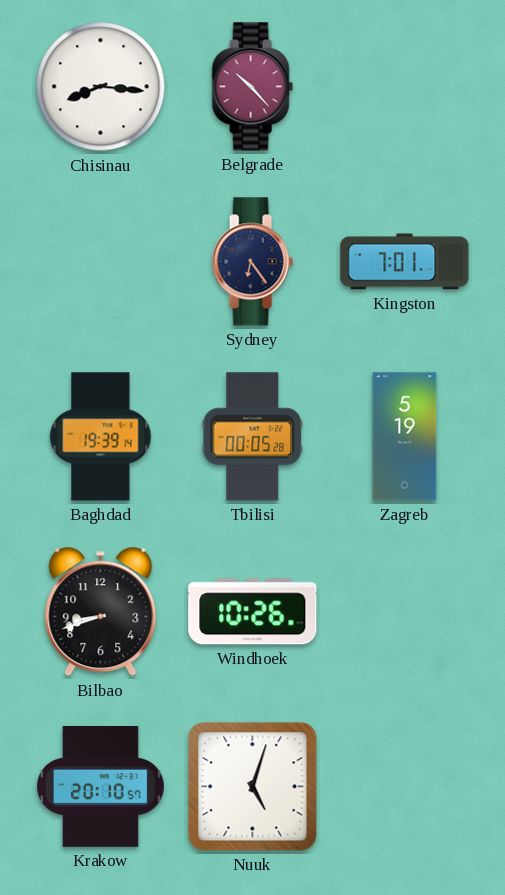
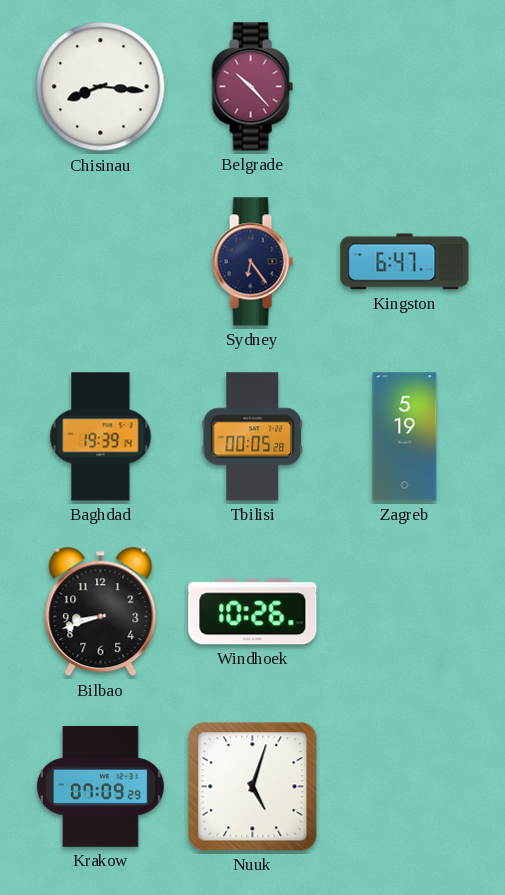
Kingston: 7:01 -> 6:47
Krakow: 20:10 -> 07:09
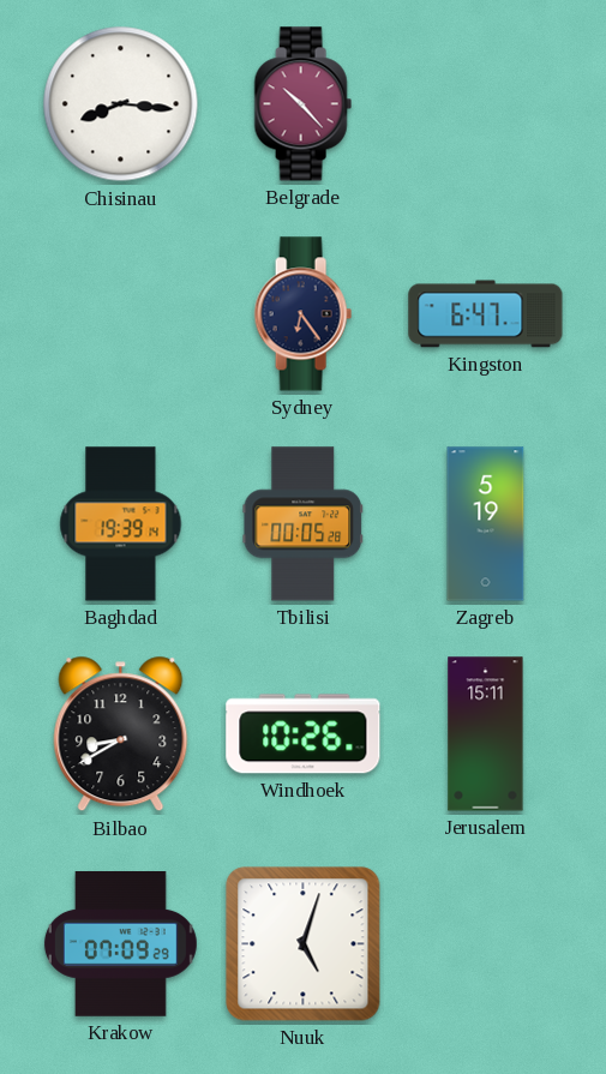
Bilbao: 8:42 -> 8:40
Jerusalem: none -> 15:11
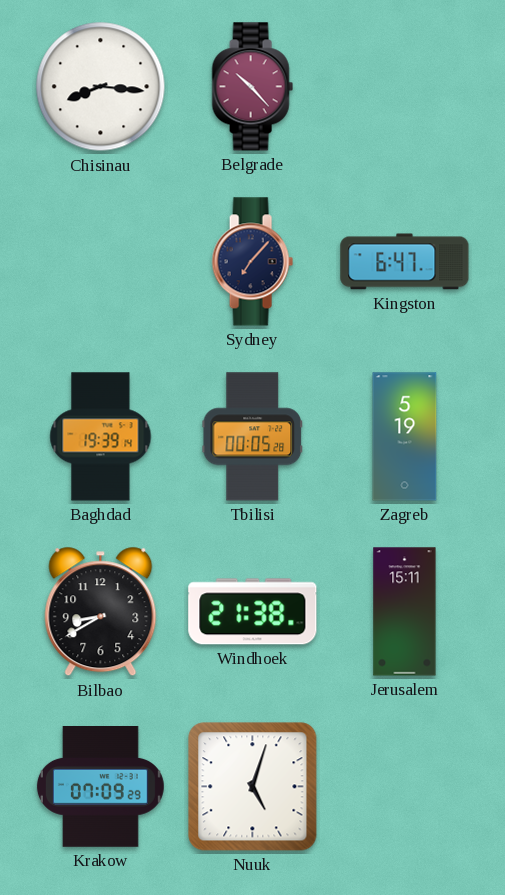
Sydney: 6:24 -> 7:07
Windhoek: 10:26 -> 21:38
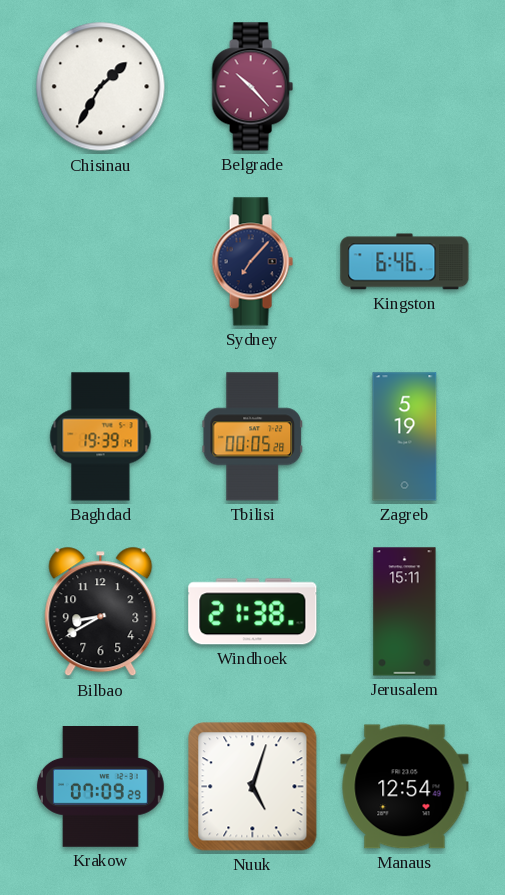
Chisinau: 8:16 -> 1:35
Kingston: 6:47 -> 6:46
Manaus: none -> 12:54
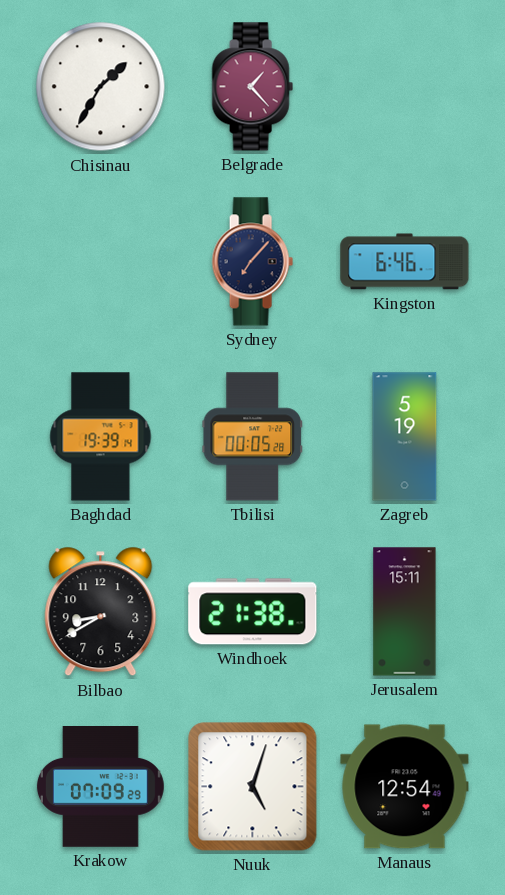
Belgrade: 10:23 -> 1:23
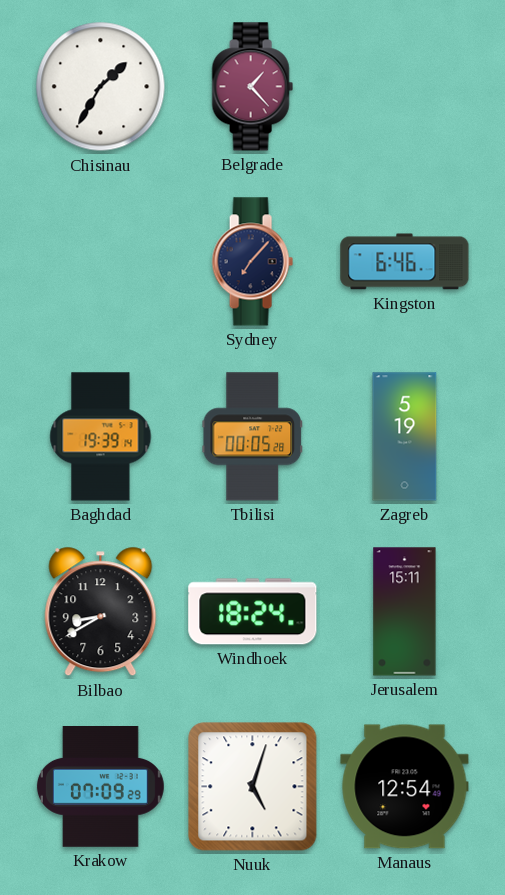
Windhoek: 21:38 -> 18:24
